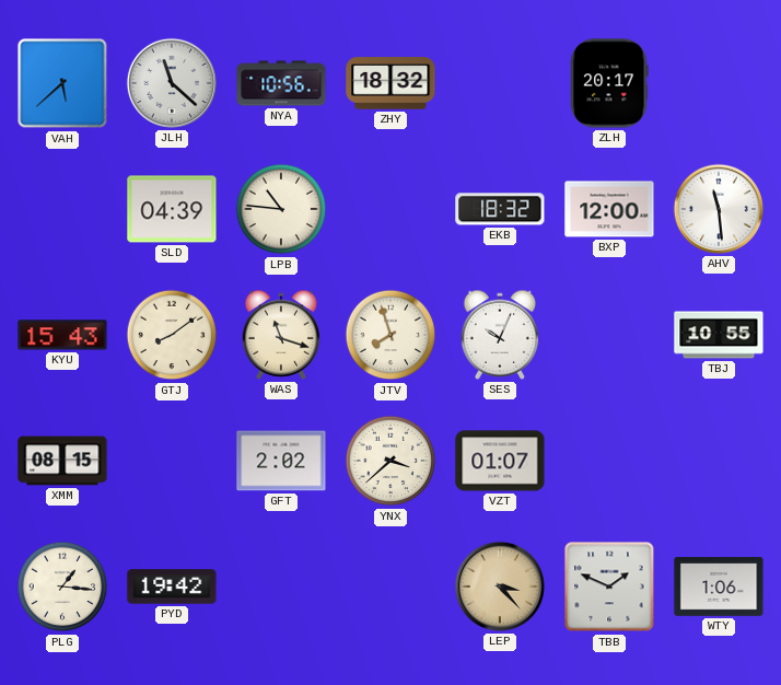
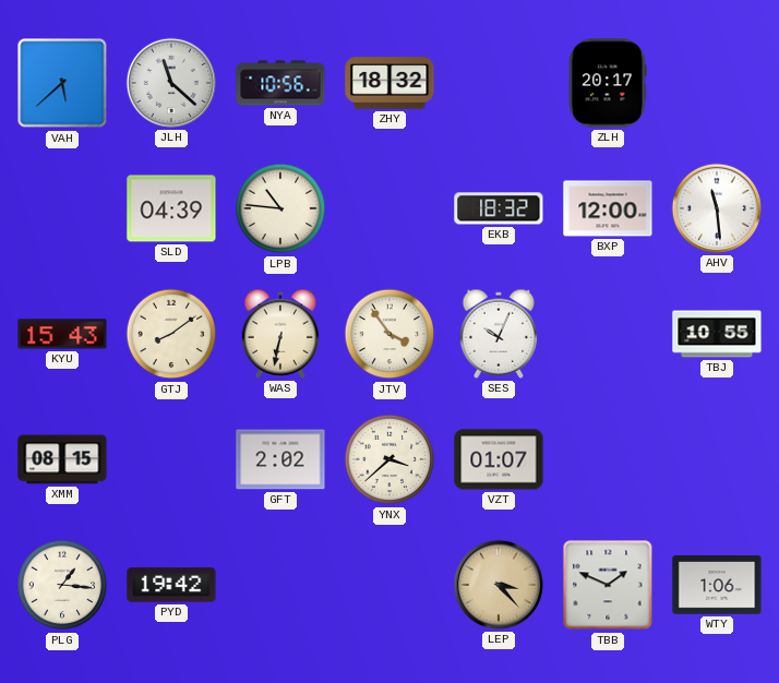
WAS: 11:18 -> 6:32
JTV: 7:57 -> 3:54
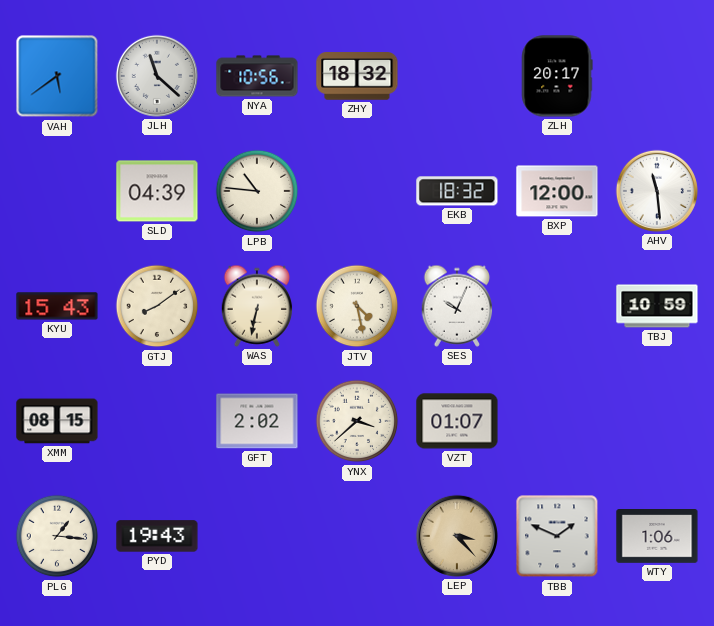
VAH: 5:38 -> 5:39
JTV: 3:54 -> 4:28
TBJ: 10:55 -> 10:59
PYD: 19:42 -> 19:43
